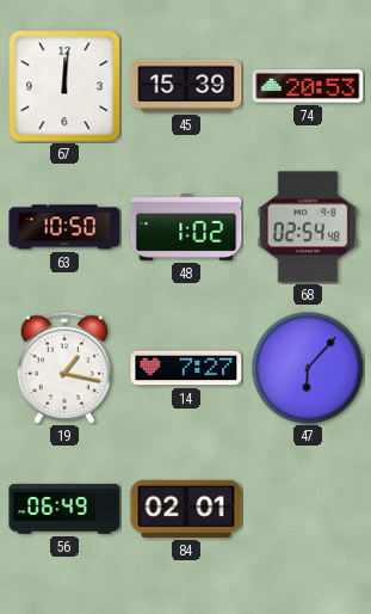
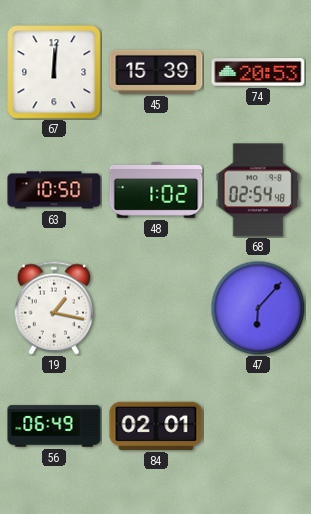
14: 7:27 -> none
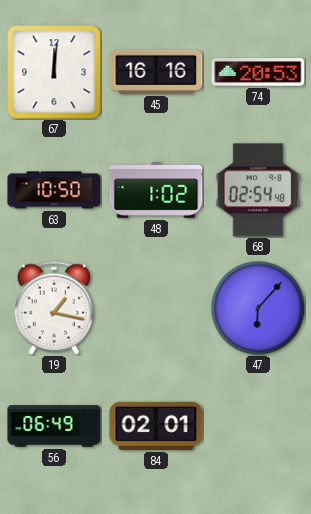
45: 15:39 -> 16:16
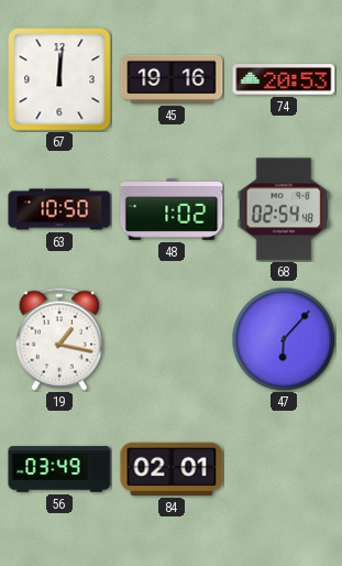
45: 16:16 -> 19:16
56: 06:49 -> 03:49
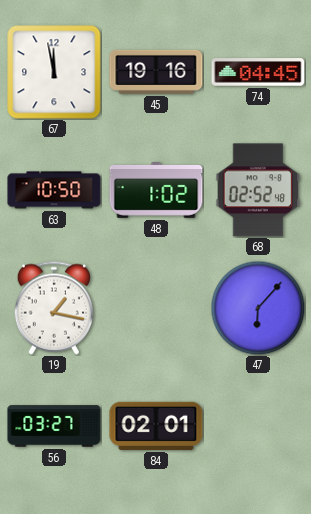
67: 12:01 -> 11:58
74: 20:53 -> 04:45
68: 02:54 -> 02:52
56: 03:49 -> 03:27
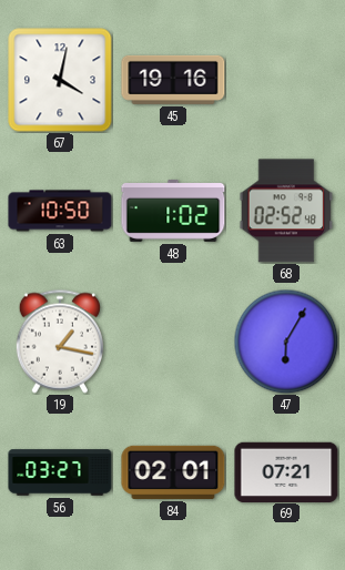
67: 11:58 -> 4:02
74: 04:45 -> none
47: 6:07 -> 6:05
69: none -> 07:21
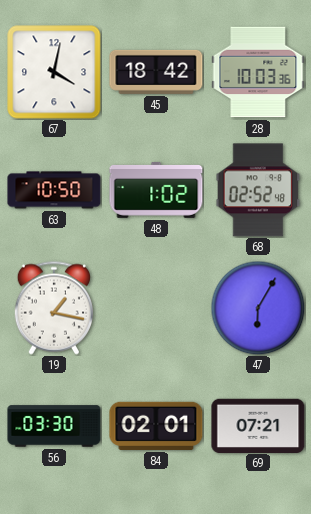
45: 19:16 -> 18:42
28: none -> 10:03
56: 03:27 -> 03:30
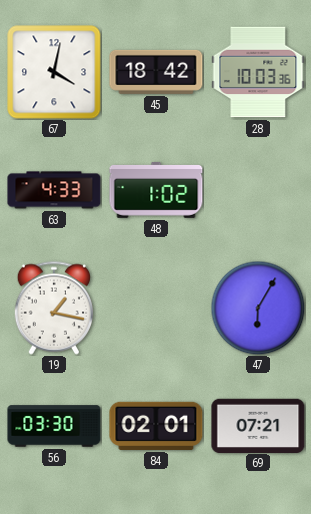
63: 10:50 -> 4:33
68: 02:52 -> none
